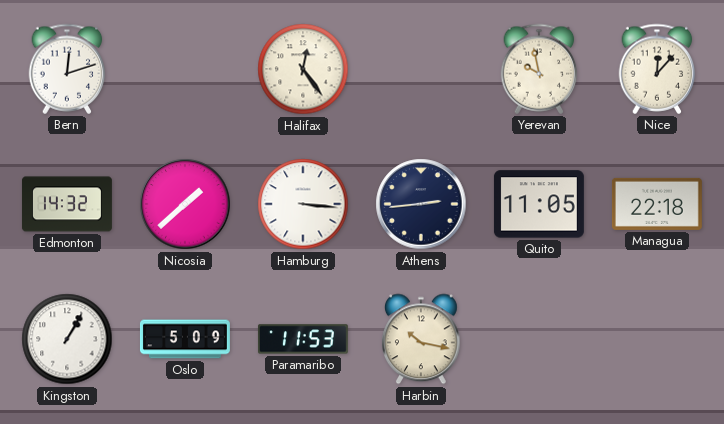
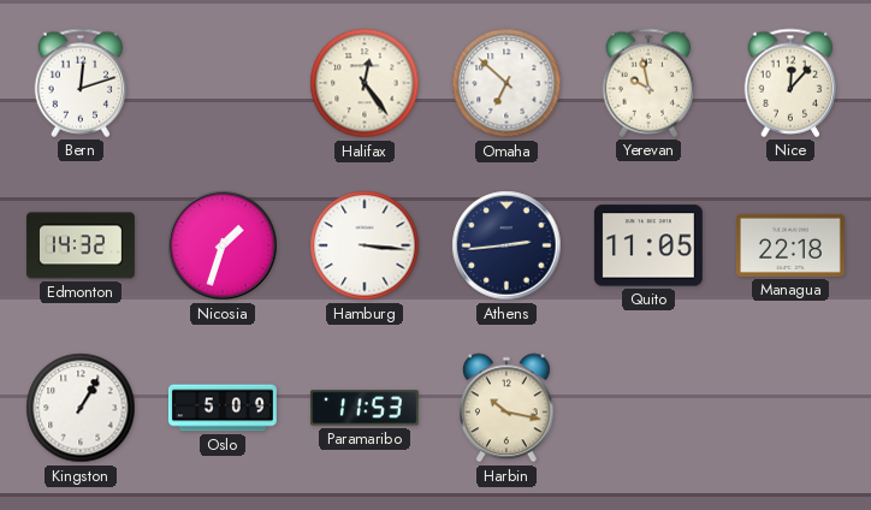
Omaha: none -> 6:52
Nicosia: 1:38 -> 1:33
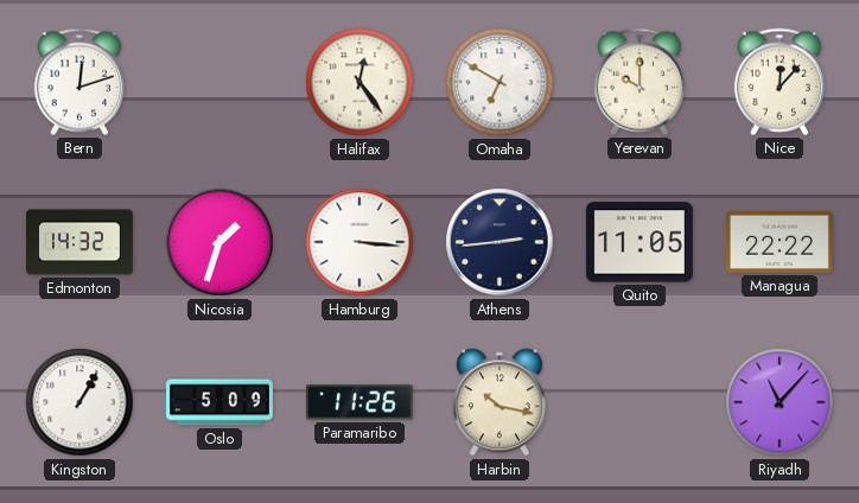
Omaha: 6:52 -> 6:50
Yerevan: 9:58 -> 10:00
Managua: 22:18 -> 22:22
Paramaribo: 11:53 -> 11:26
Riyadh: none -> 11:07
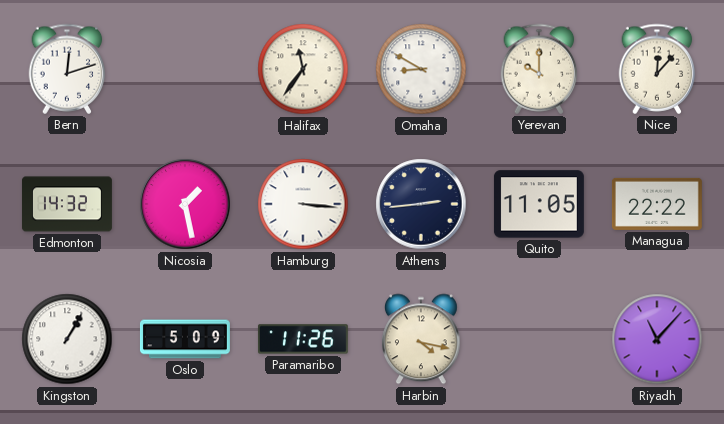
Halifax: 12:24 -> 11:36
Omaha: 6:50 -> 8:50
Nicosia: 1:33 -> 1:28
Harbin: 10:17 -> 4:17
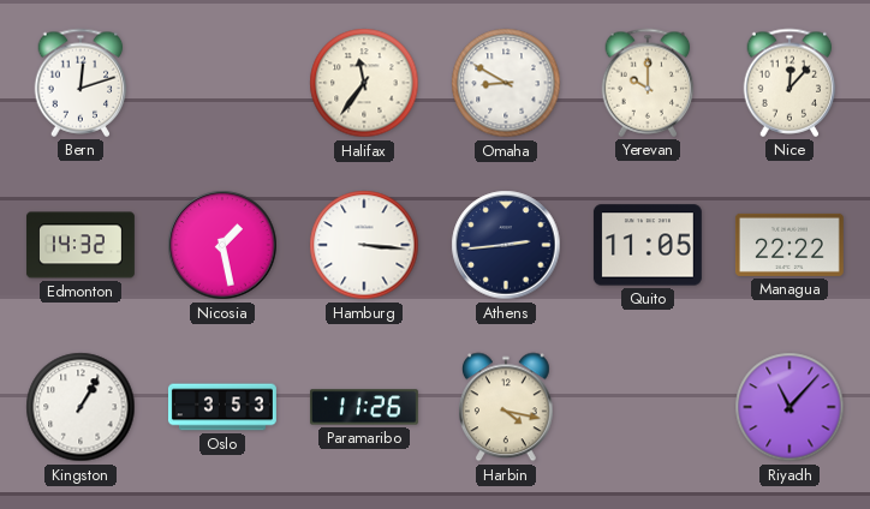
Oslo: 5:09 -> 3:53
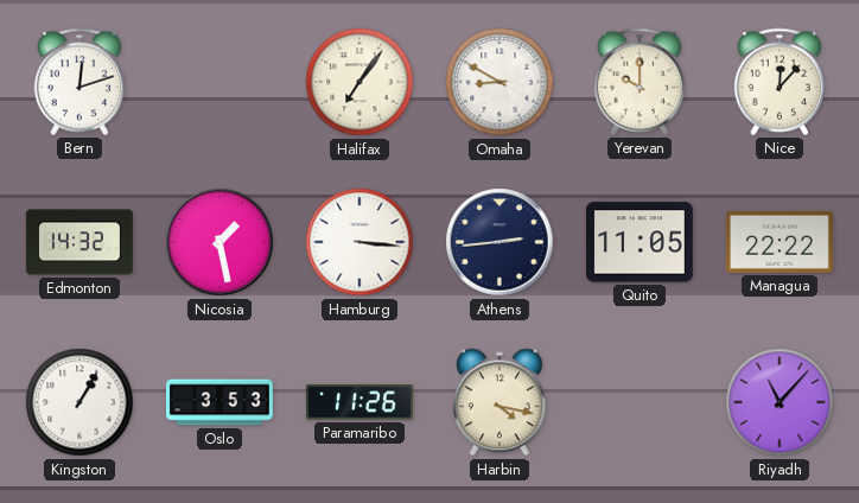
Halifax: 11:36 -> 7:06
